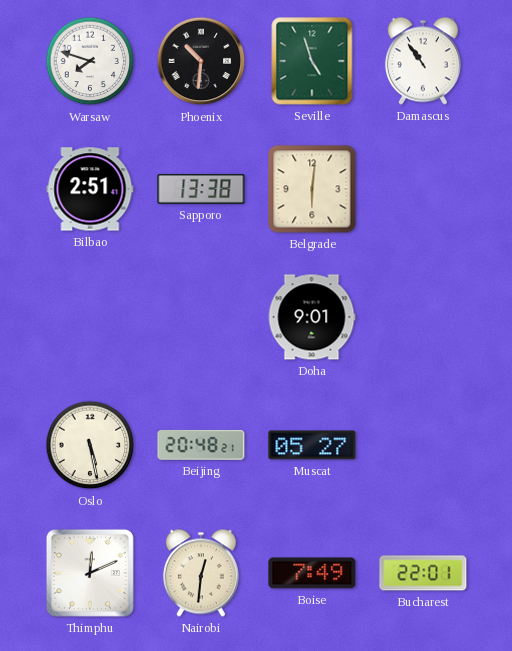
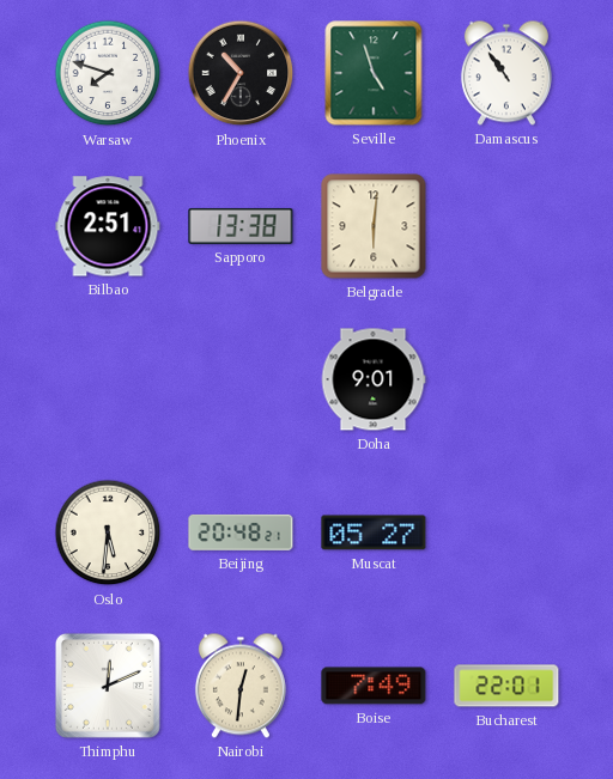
Phoenix: 10:31 -> 10:35
Oslo: 5:28 -> 5:31
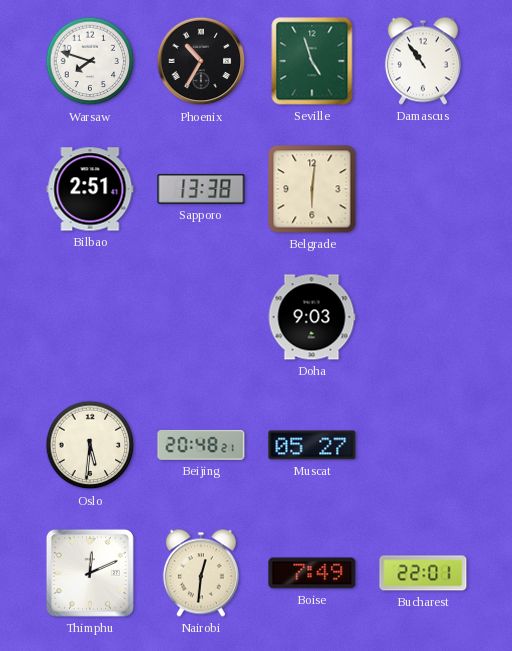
Doha: 9:01 -> 9:03
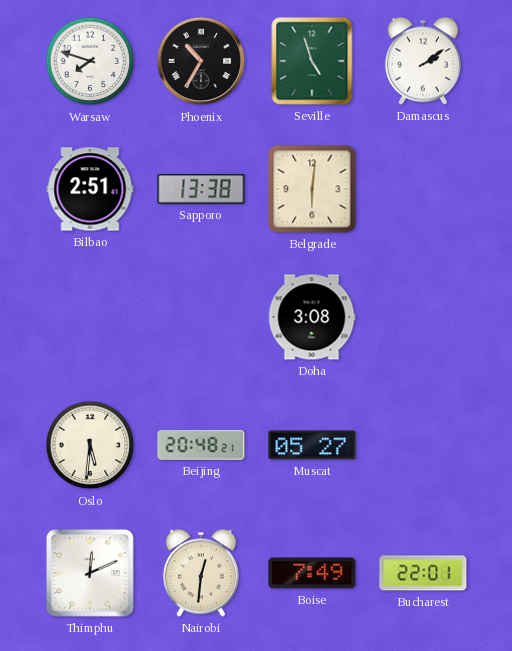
Damascus: 10:54 -> 2:09
Doha: 9:03 -> 3:08
